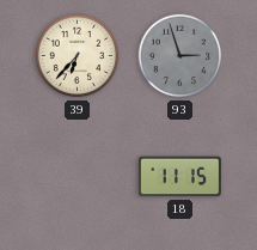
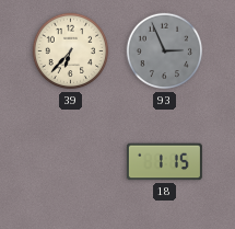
93: 2:57 -> 2:56
18: 11:15 -> 1:15
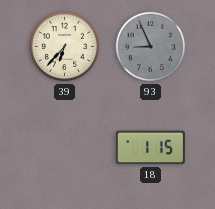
93: 2:56 -> 8:56
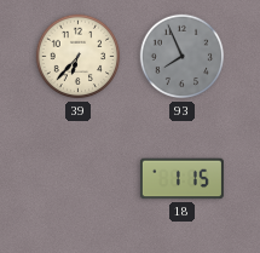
93: 8:56 -> 7:56
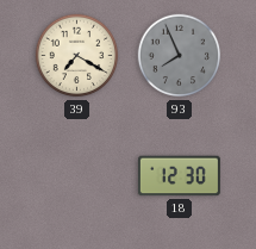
39: 6:37 -> 7:20
18: 1:15 -> 12:30
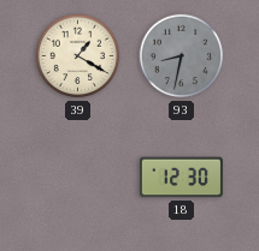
39: 7:20 -> 1:20
93: 7:56 -> 8:32
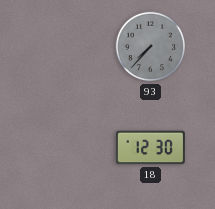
39: 1:20 -> none
93: 8:32 -> 7:37
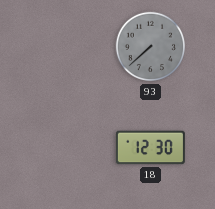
93: 7:37 -> 7:38
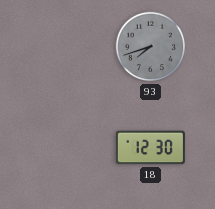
93: 7:38 -> 7:42
